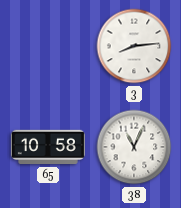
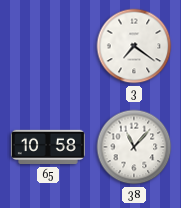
3: 8:14 -> 7:21
38: 11:04 -> 11:07
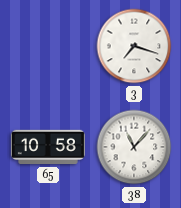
3: 7:21 -> 7:18
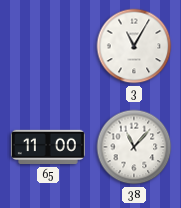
3: 7:18 -> 11:05
65: 10:58 -> 11:00
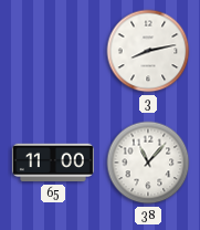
3: 11:05 -> 8:13
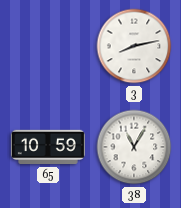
65: 11:00 -> 10:59
38: 11:07 -> 11:05
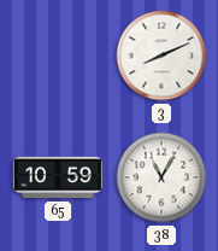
3: 8:13 -> 8:11
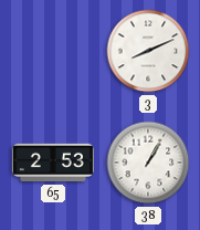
65: 10:59 -> 2:53
38: 11:05 -> 1:05
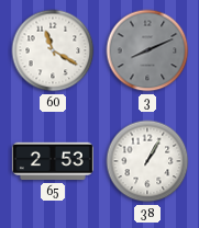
60: none -> 11:20
3 dial: white -> grey
